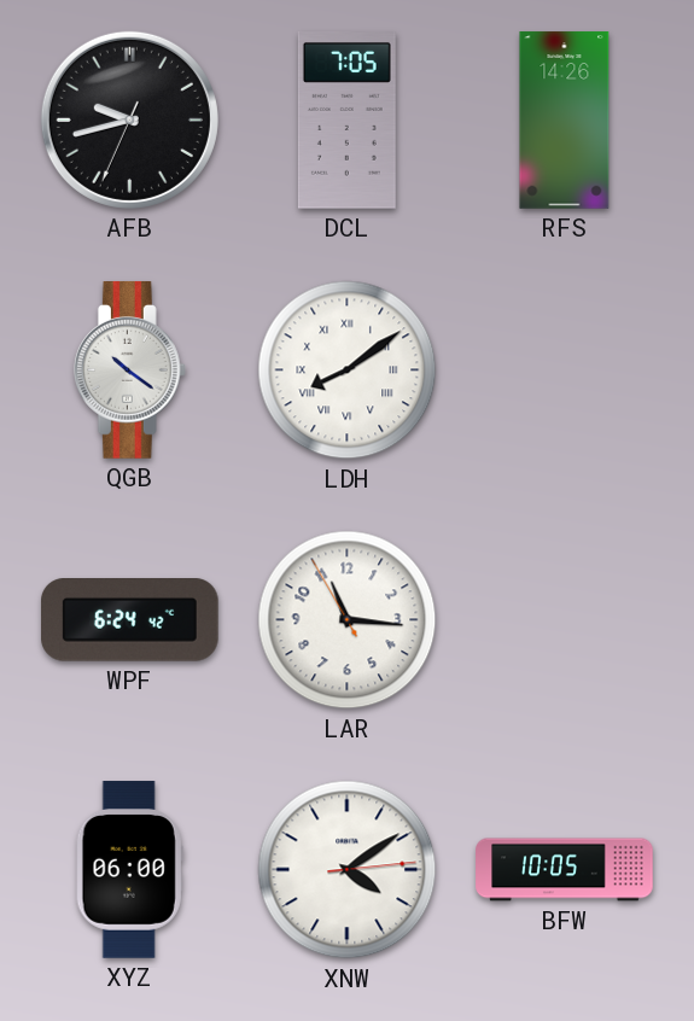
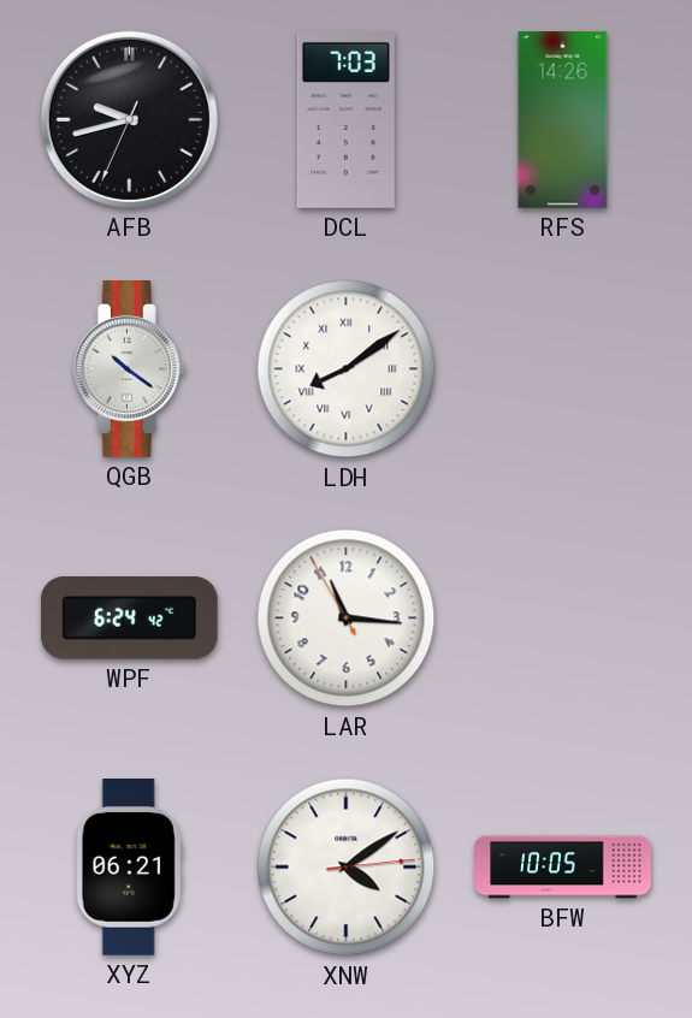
DCL: 7:05 -> 7:03
XYZ: 06:00 -> 06:21
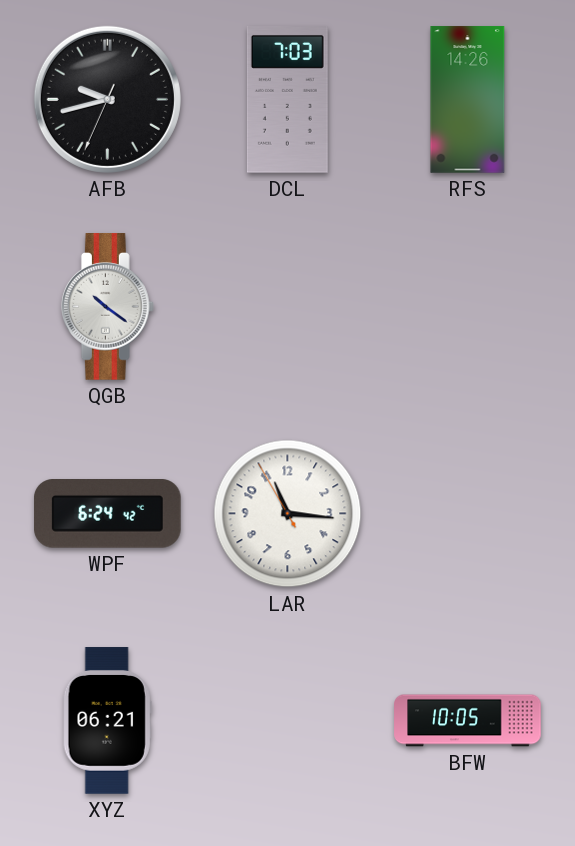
LDH: 8:09 -> none
XNW: 4:09 -> none
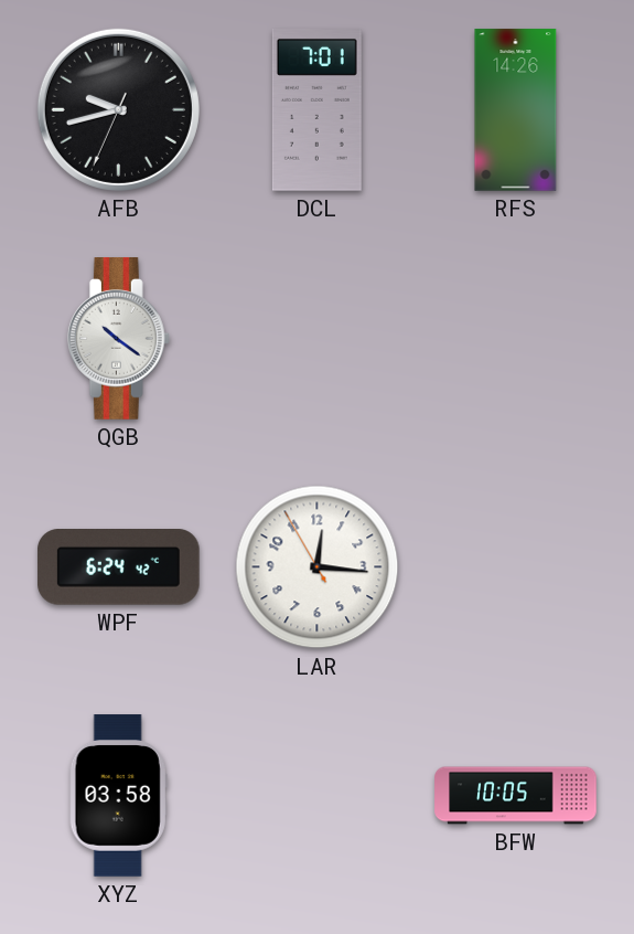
DCL: 7:03 -> 7:01
LAR: 11:15 -> 12:15
XYZ: 06:21 -> 03:58
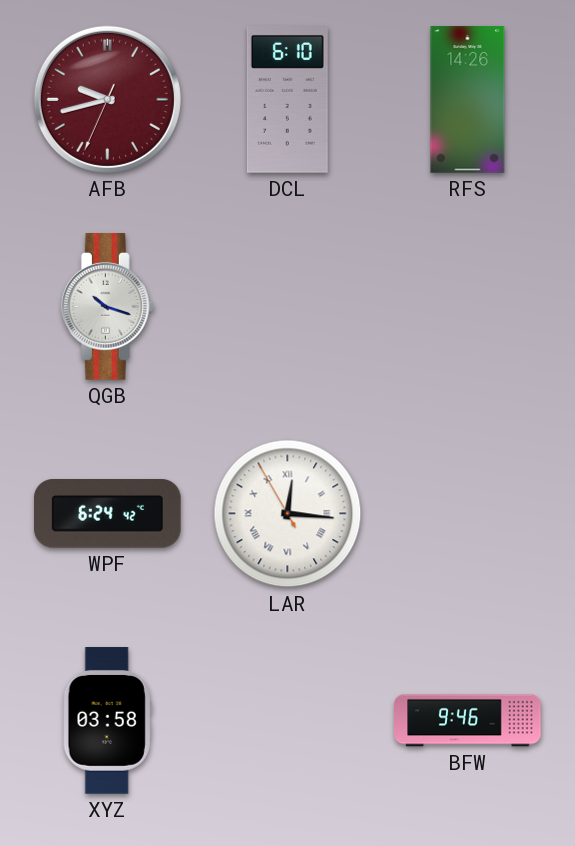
AFB dial: black -> burgundy
DCL: 7:01 -> 6:10
QGB: 10:21 -> 10:18
LAR numerals: Arabic -> Roman
BFW: 10:05 -> 9:46
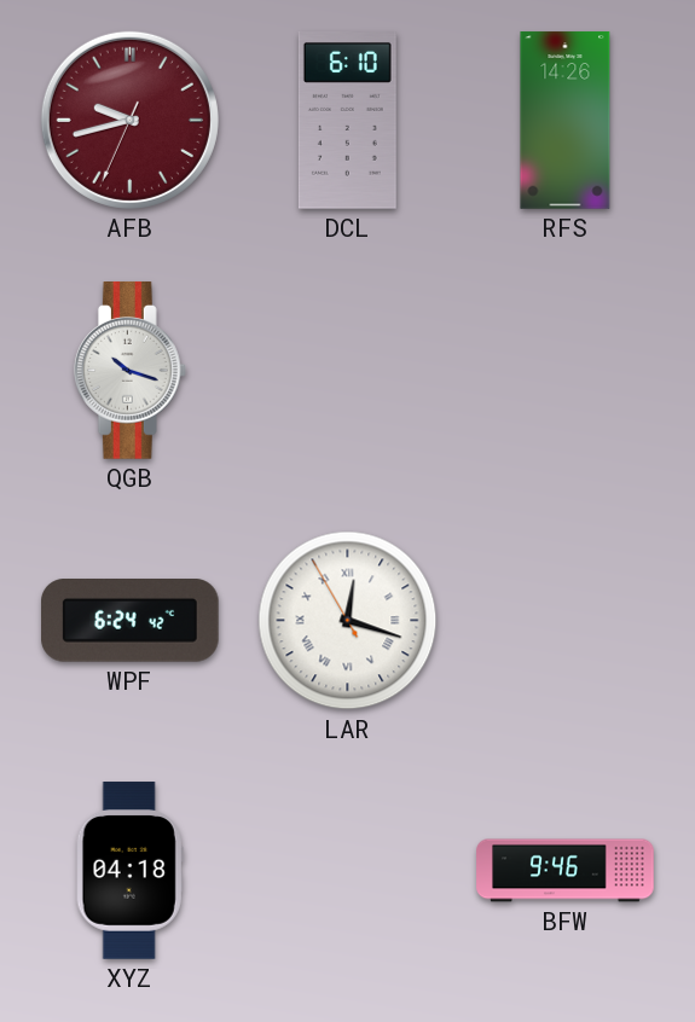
LAR: 12:15 -> 12:17
XYZ: 03:58 -> 04:18
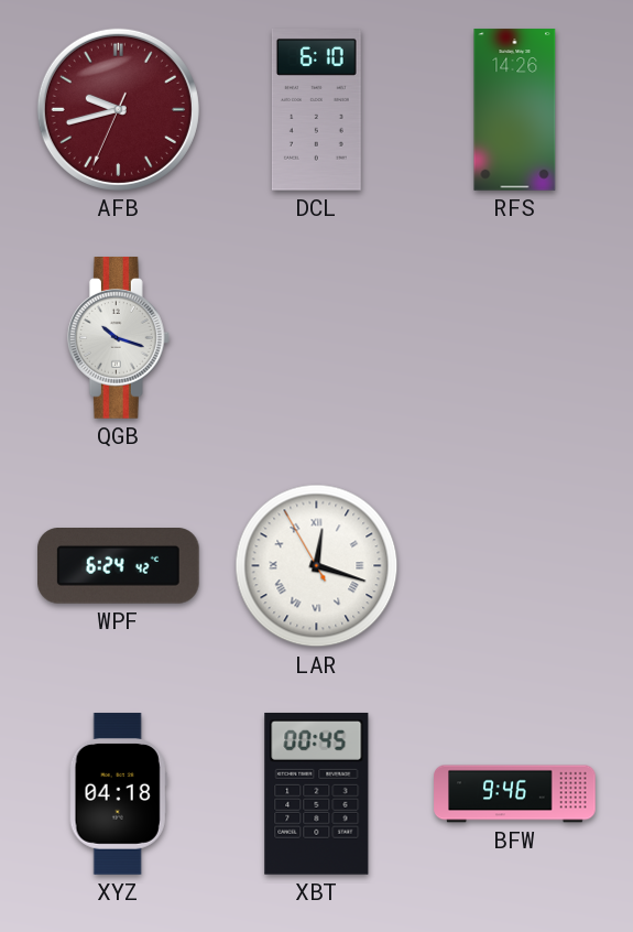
XBT: none -> 00:45
